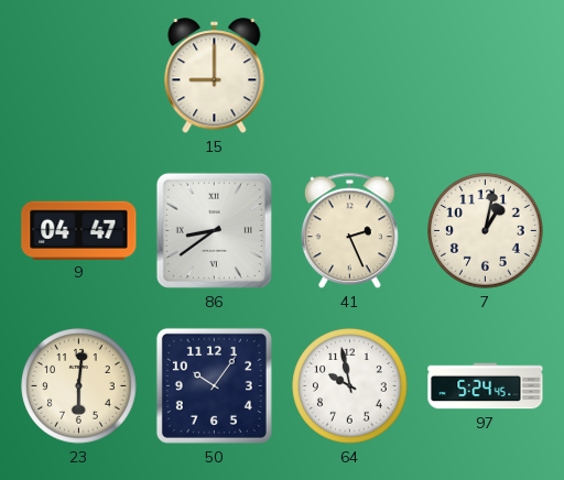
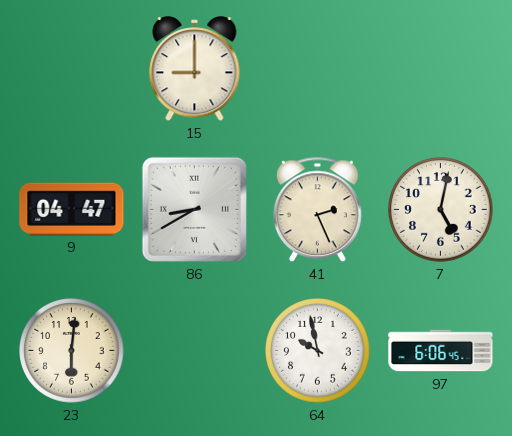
86: 8:39 -> 8:40
7: 1:02 -> 5:02
50: 10:06 -> none
97: 5:24 -> 6:06
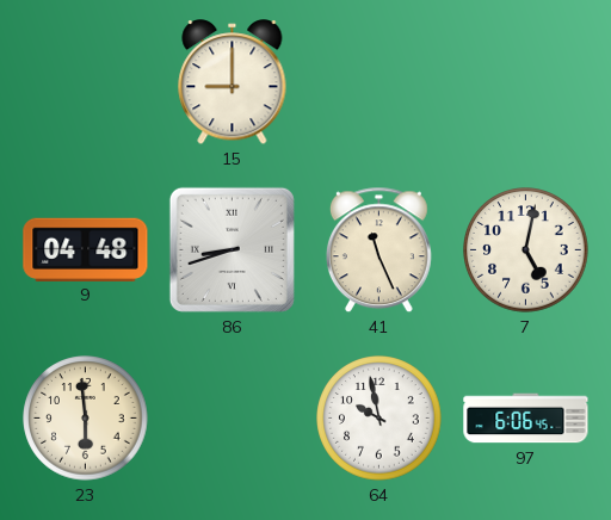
9: 04:47 -> 04:48
86: 8:40 -> 8:42
41: 2:26 -> 11:26
23: 6:01 -> 5:59
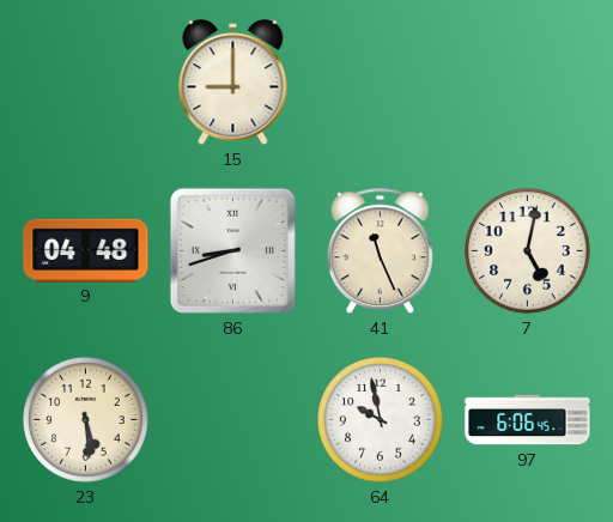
23: 5:59 -> 5:29
